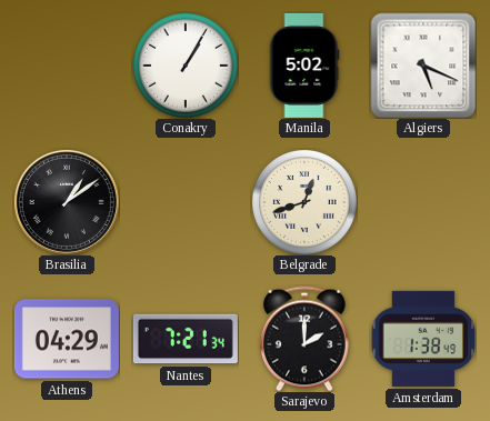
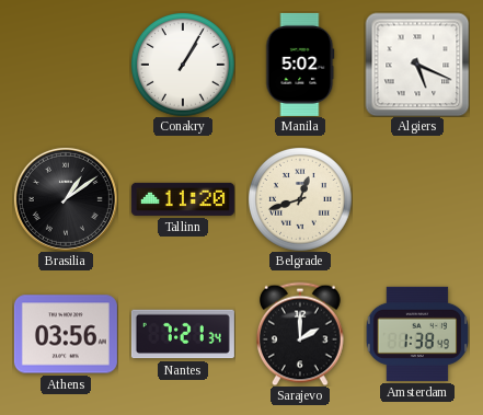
Tallinn: none -> 11:20
Athens: 04:29 -> 03:56
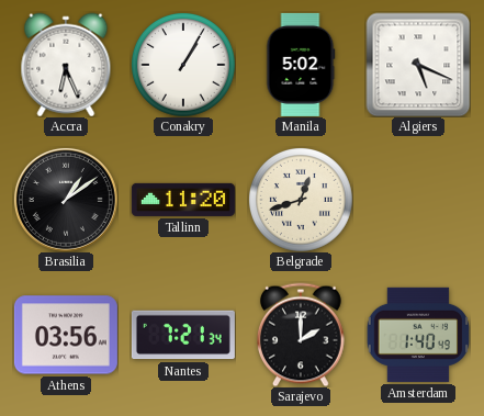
Accra: none -> 6:26
Amsterdam: 1:38 -> 1:40
